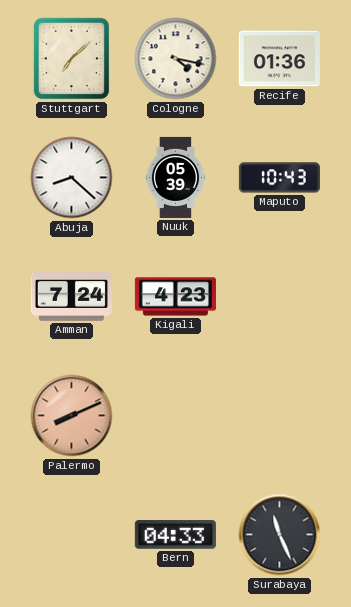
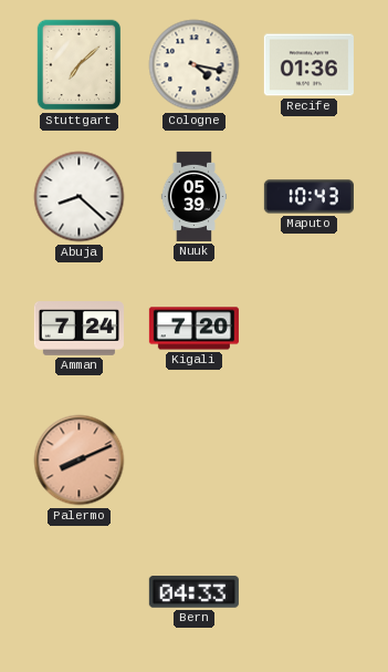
Kigali: 4:23 -> 7:20
Surabaya: 11:26 -> none
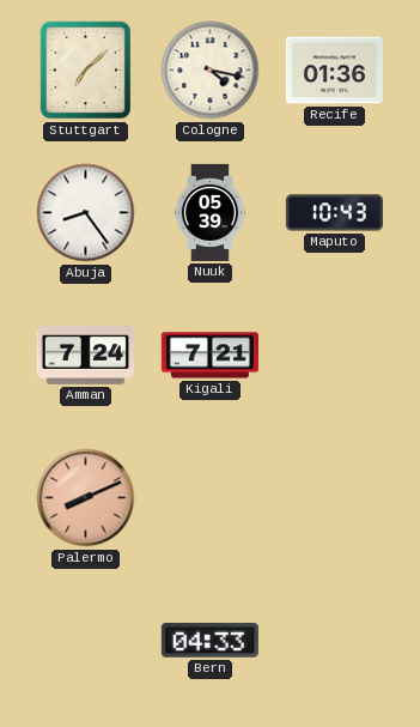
Abuja: 8:22 -> 8:24
Kigali: 7:20 -> 7:21
